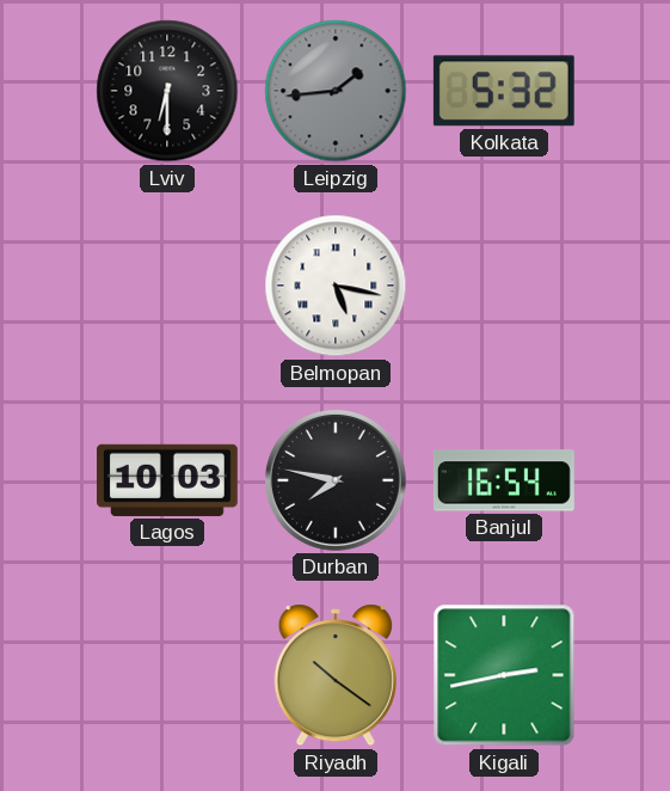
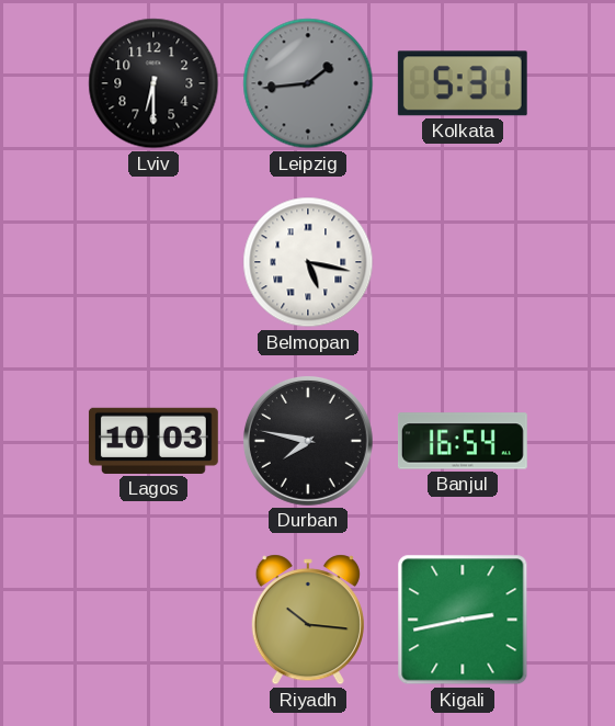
Kolkata: 5:32 -> 5:31
Riyadh: 10:21 -> 10:16
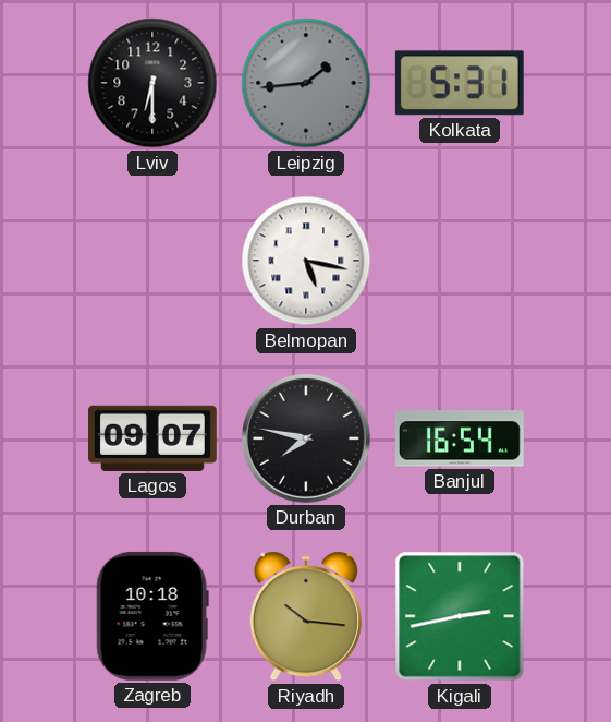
Lagos: 10:03 -> 09:07
Zagreb: none -> 10:18
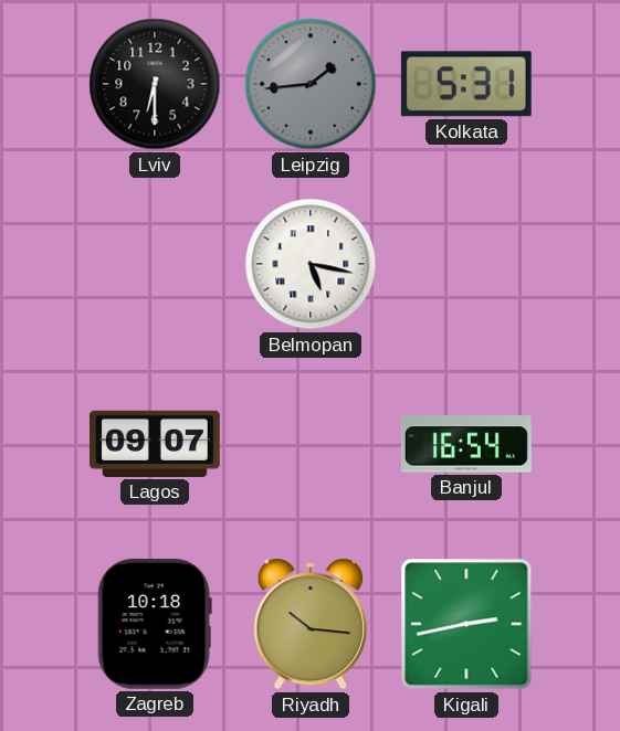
Durban: 7:47 -> none
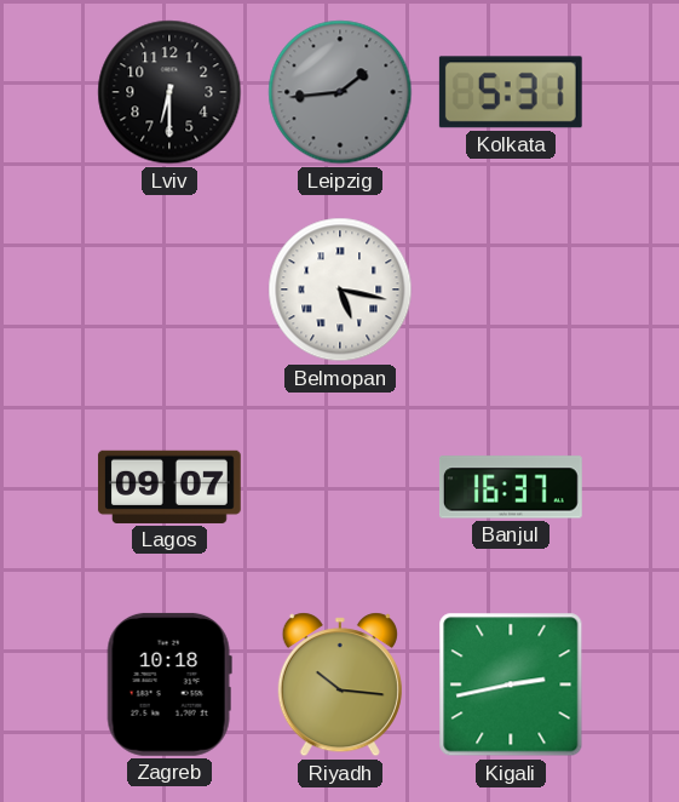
Banjul: 16:54 -> 16:37
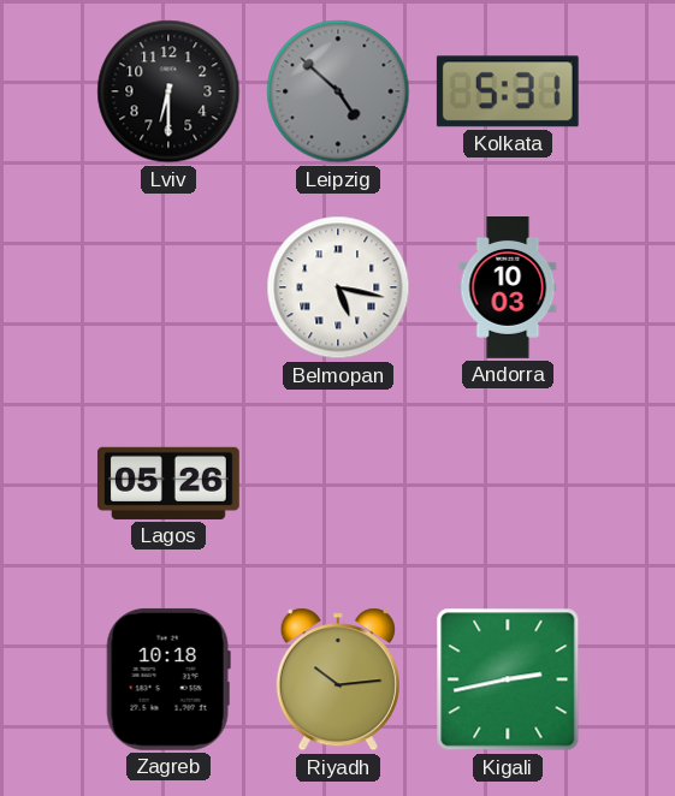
Leipzig: 1:44 -> 4:52
Andorra: none -> 10:03
Lagos: 09:07 -> 05:26
Banjul: 16:37 -> none
Riyadh: 10:16 -> 10:14
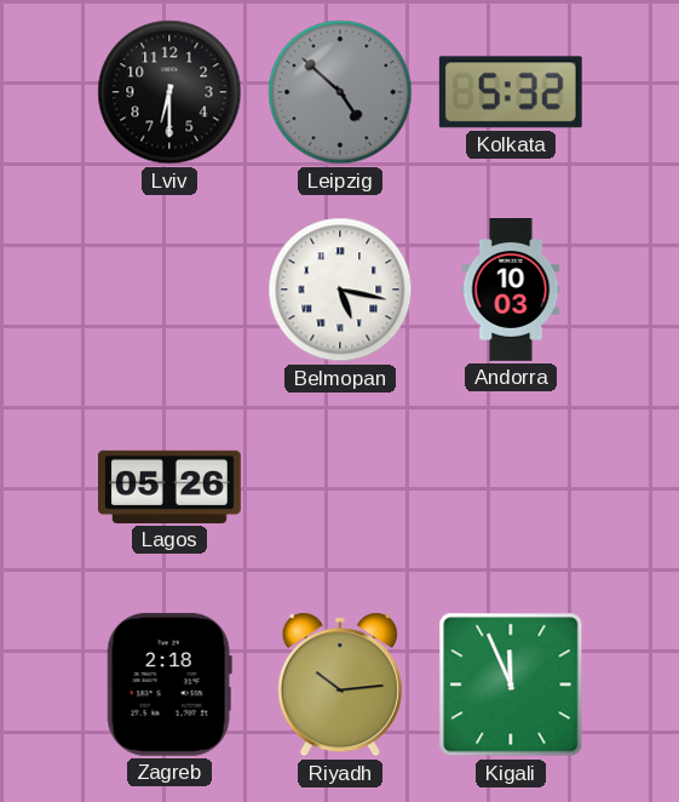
Kolkata: 5:31 -> 5:32
Zagreb: 10:18 -> 2:18
Kigali: 2:43 -> 11:56
